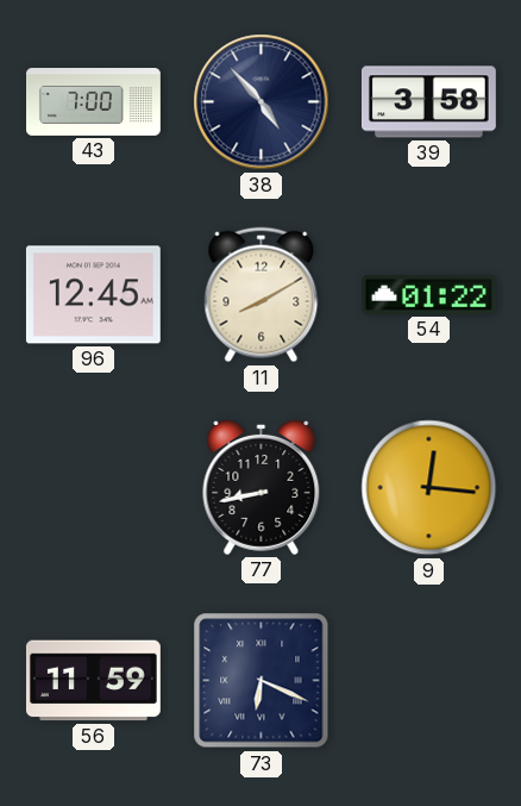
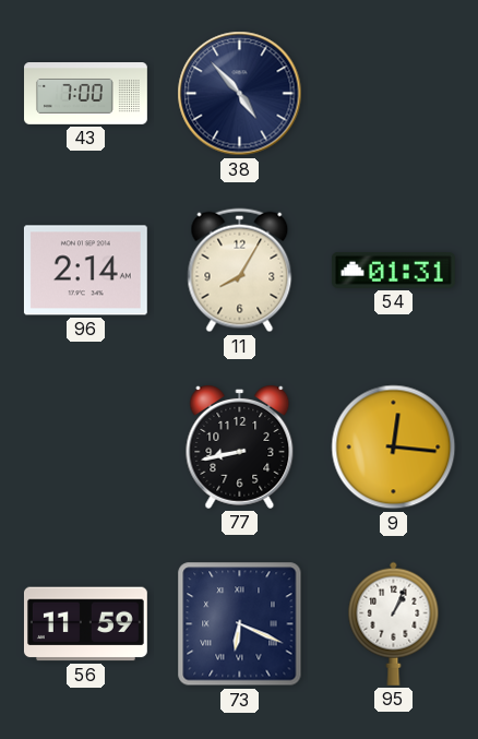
39: 3:58 -> none
96: 12:45 -> 2:14
11: 8:10 -> 8:05
54: 01:22 -> 01:31
95: none -> 1:04
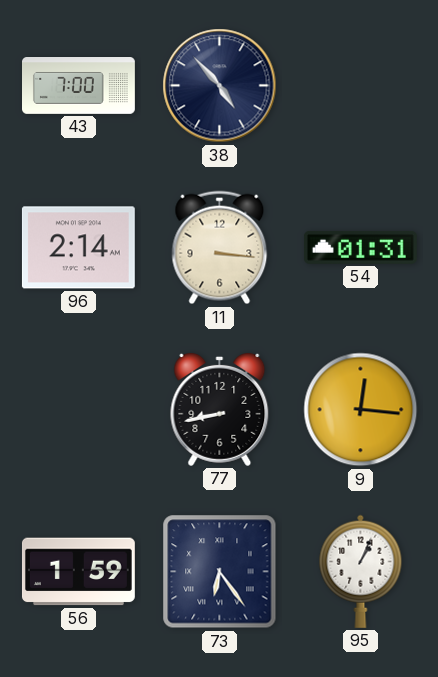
11: 8:05 -> 3:16
56: 11:59 -> 1:59
73: 6:19 -> 6:24
